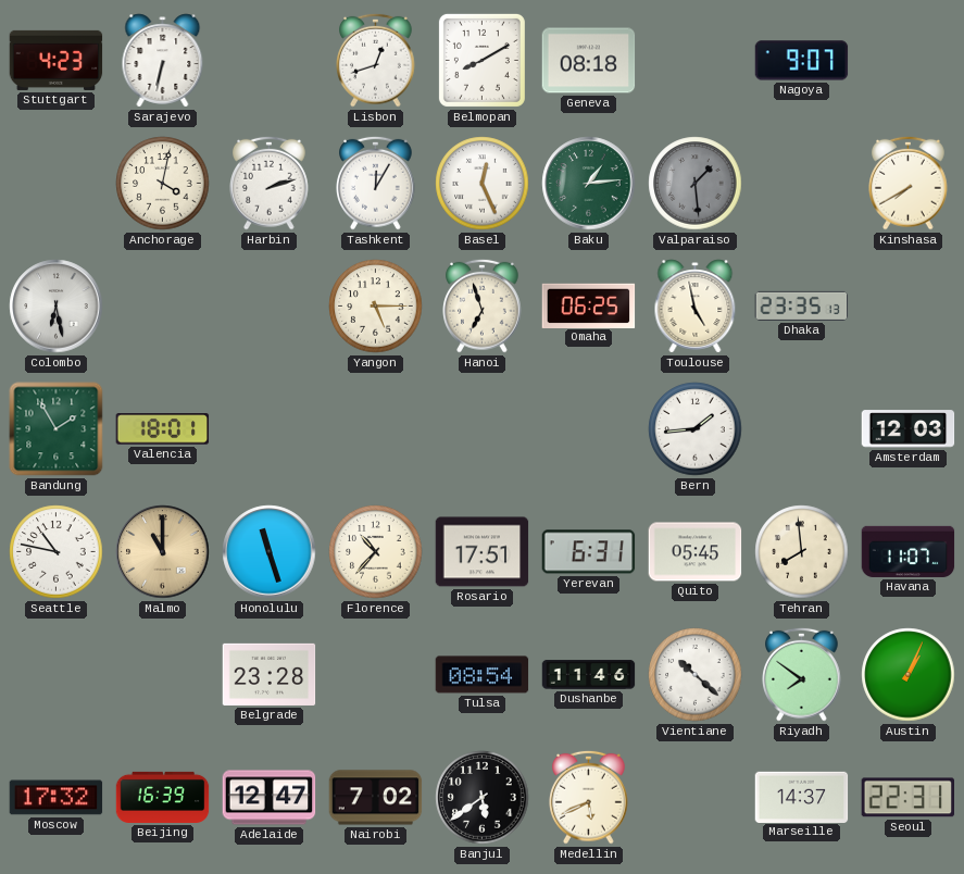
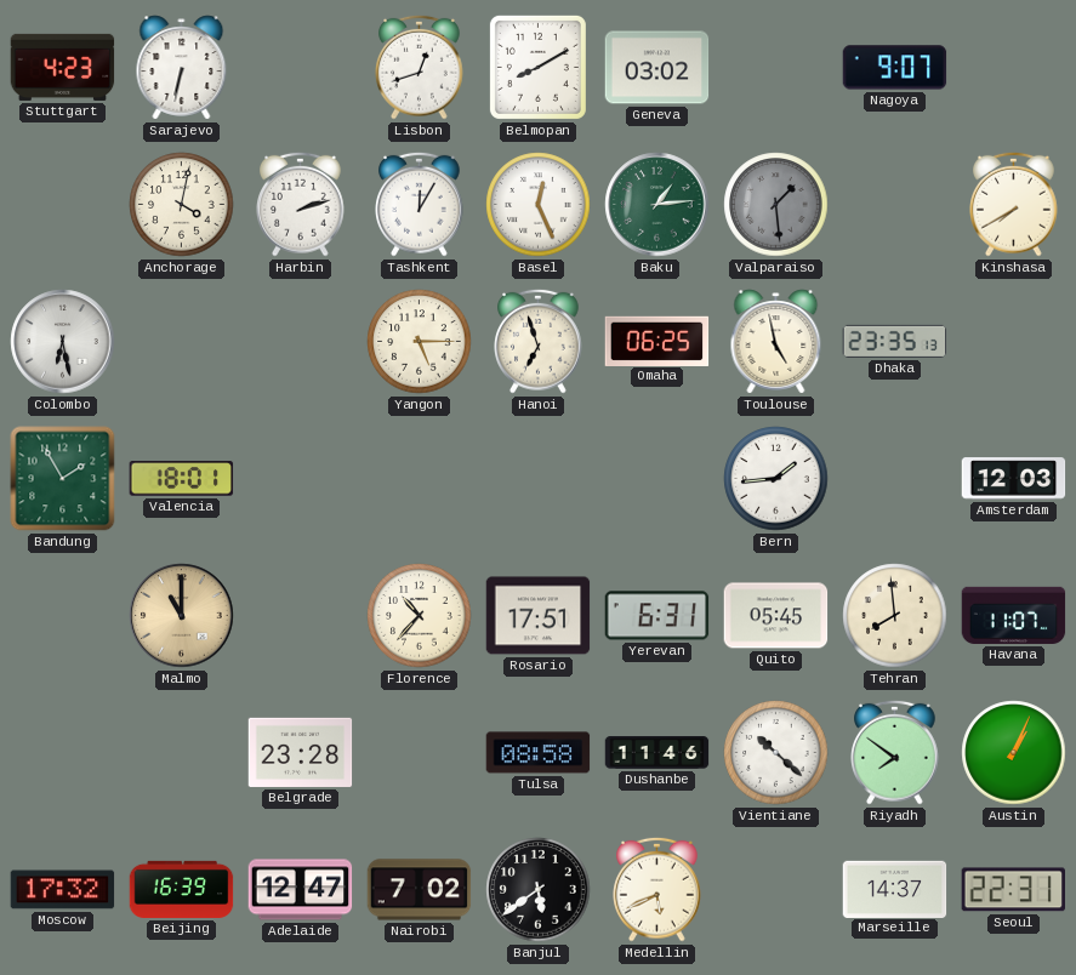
Geneva: 08:18 -> 03:02
Seattle: 10:47 -> none
Honolulu: 11:27 -> none
Tulsa: 08:54 -> 08:58
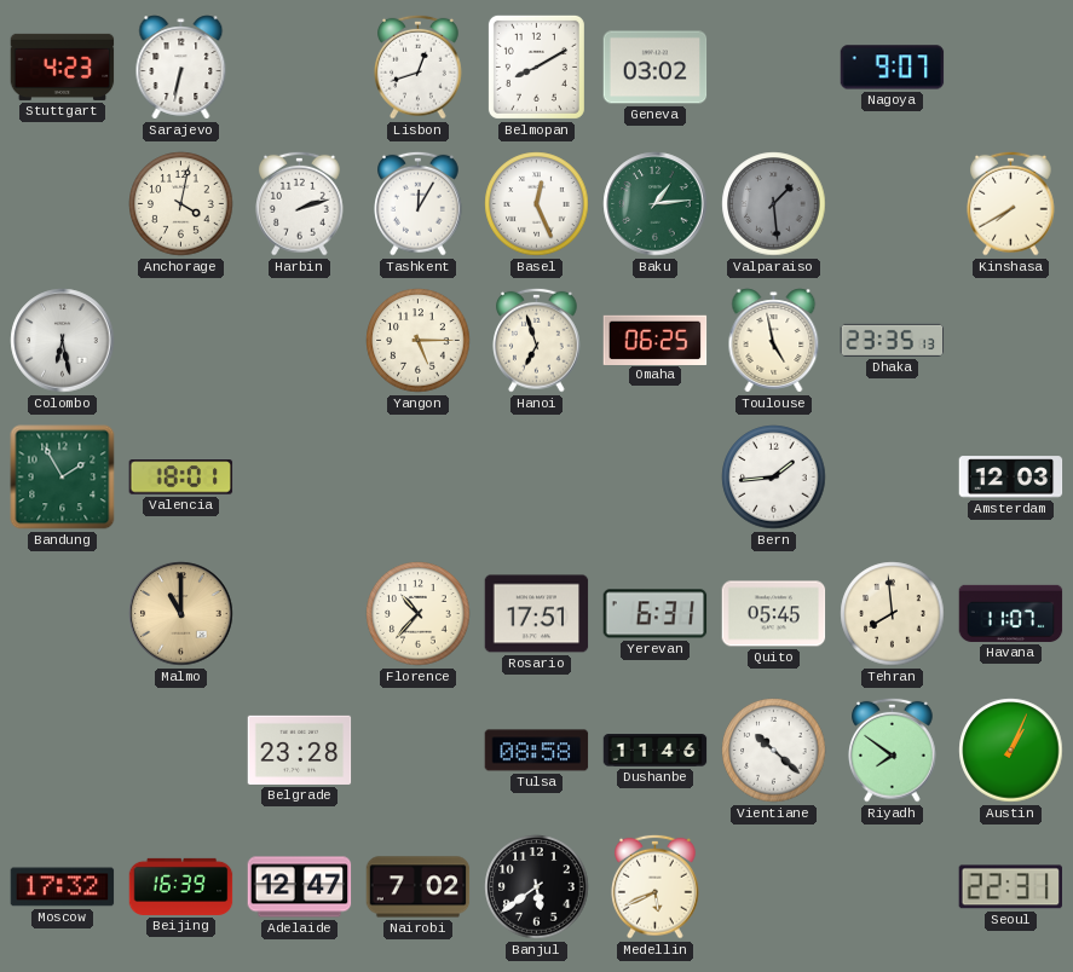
Marseille: 14:37 -> none
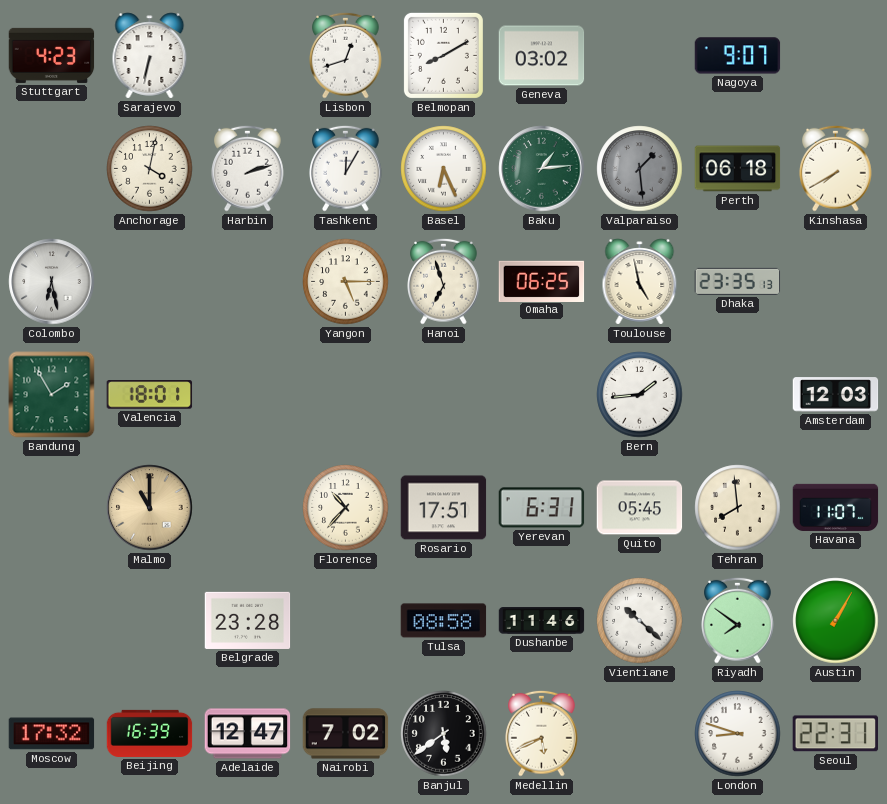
Basel: 12:26 -> 6:26
Perth: none -> 06:18
Austin: 1:04 -> 1:05
London: none -> 8:48
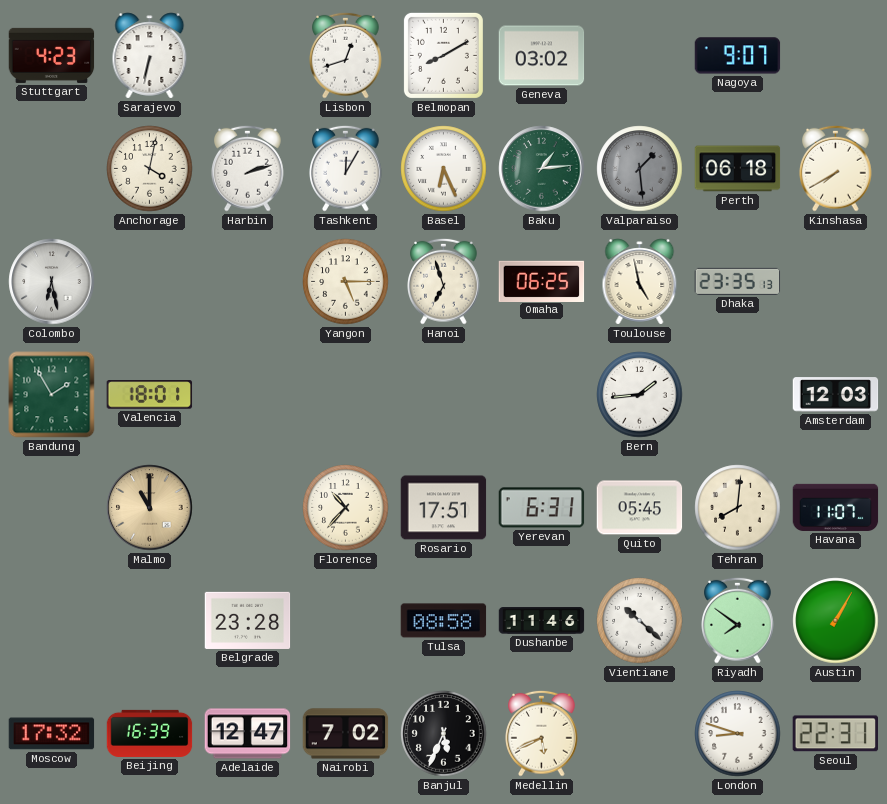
Tehran: 7:59 -> 8:01
Banjul: 5:39 -> 5:34
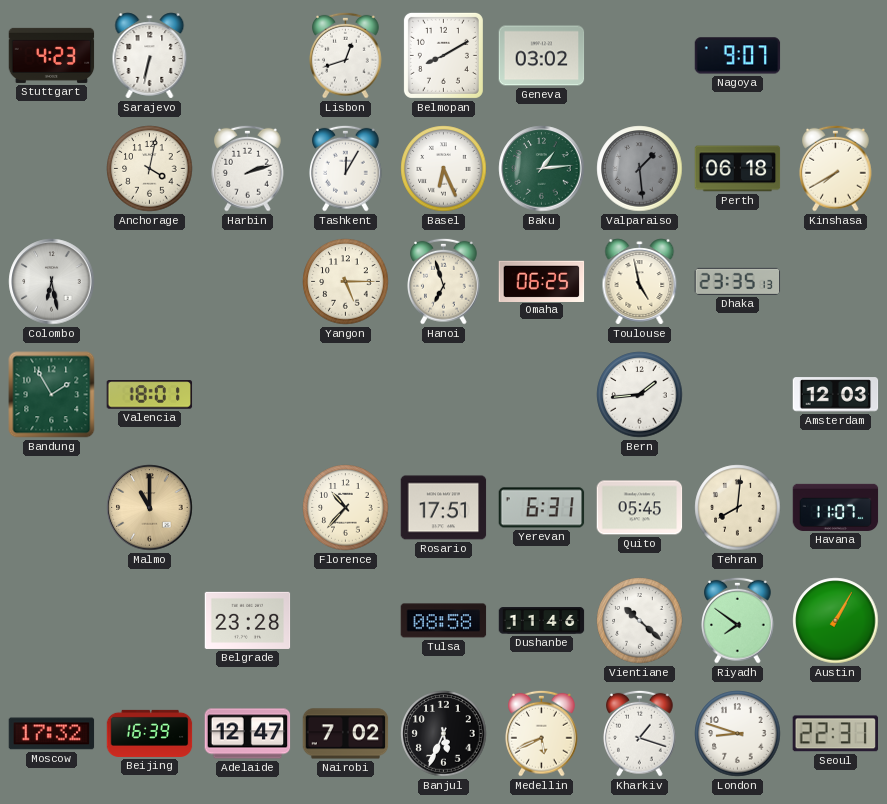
Kharkiv: none -> 1:18
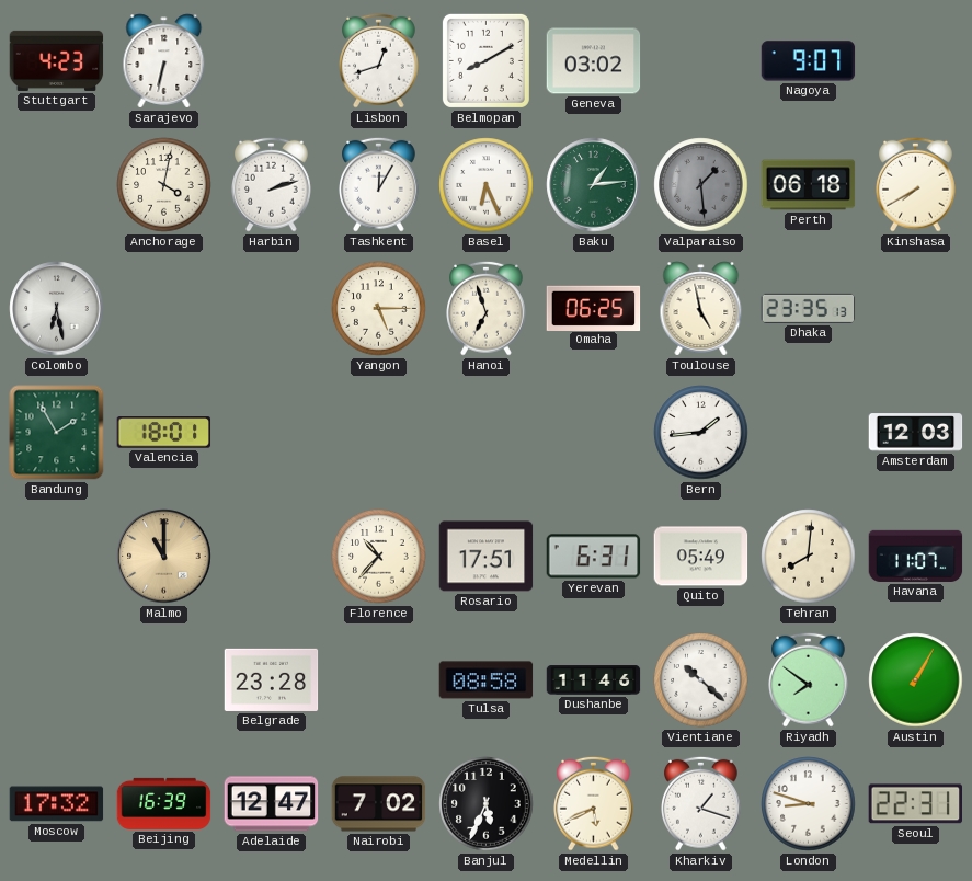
Quito: 05:45 -> 05:49
